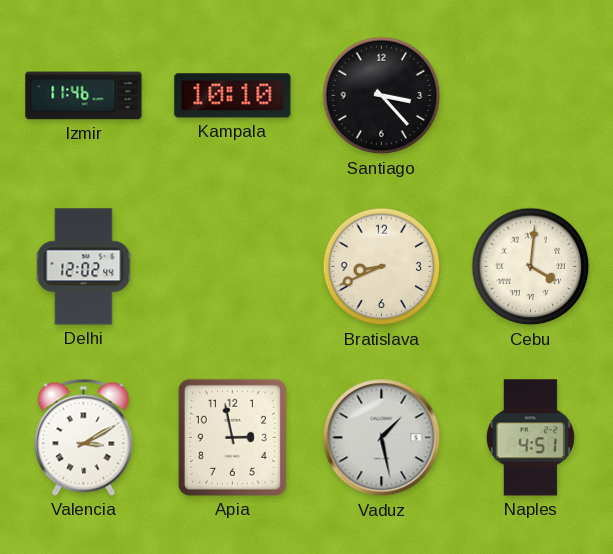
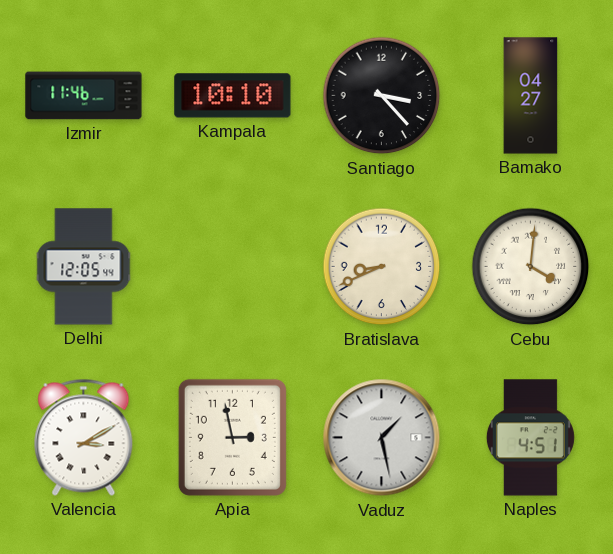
Bamako: none -> 04:27
Delhi: 12:02 -> 12:05
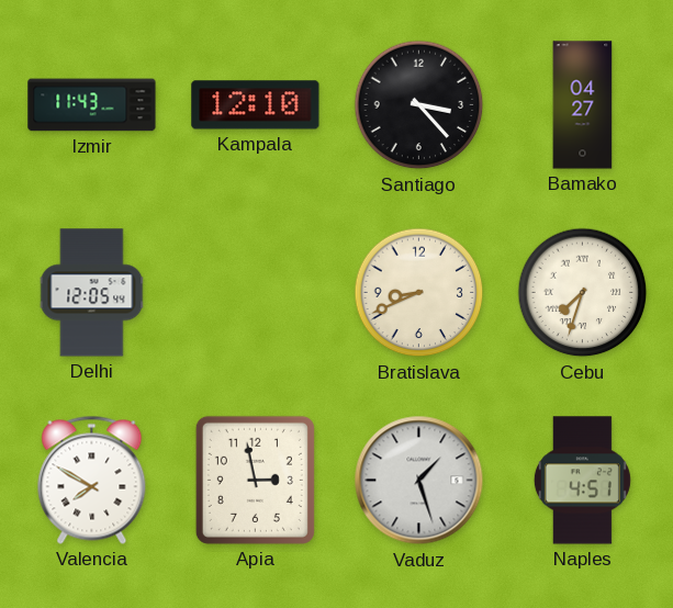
Izmir: 11:46 -> 11:43
Kampala: 10:10 -> 12:10
Cebu: 4:01 -> 7:33
Valencia: 3:10 -> 7:50
Vaduz: 1:28 -> 1:27
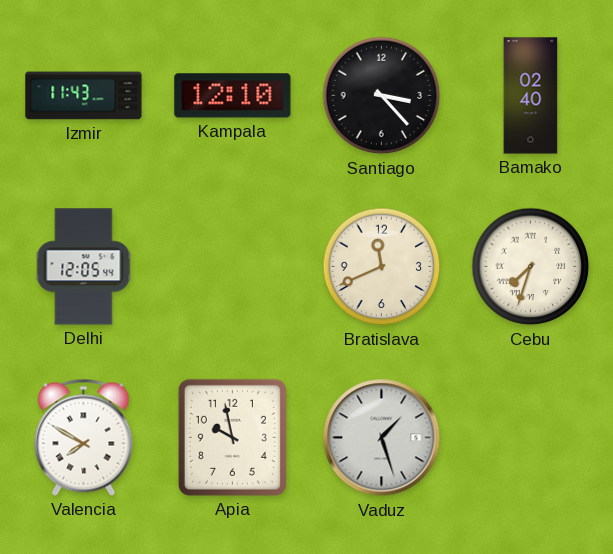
Bamako: 04:27 -> 02:40
Bratislava: 8:41 -> 11:41
Apia: 2:58 -> 9:58
Naples: 4:51 -> none
